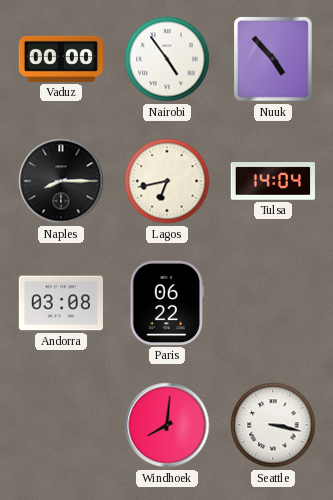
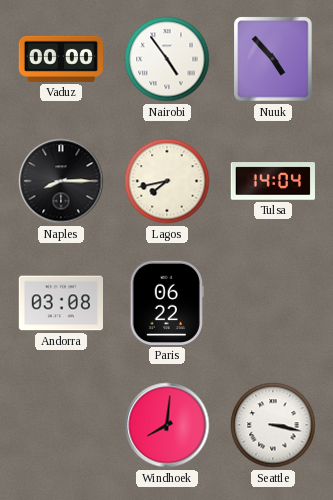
Lagos: 6:43 -> 7:43
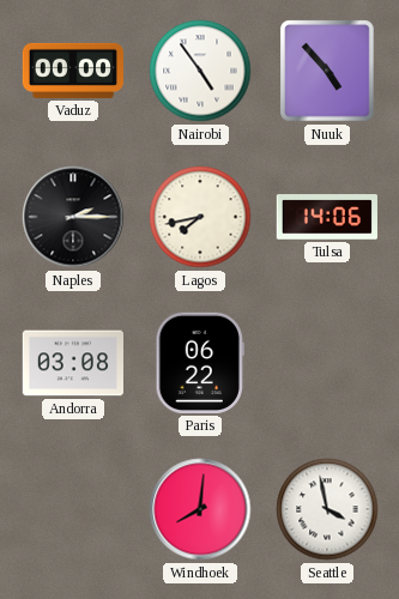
Naples: 8:15 -> 2:15
Tulsa: 14:04 -> 14:06
Seattle: 3:17 -> 3:58
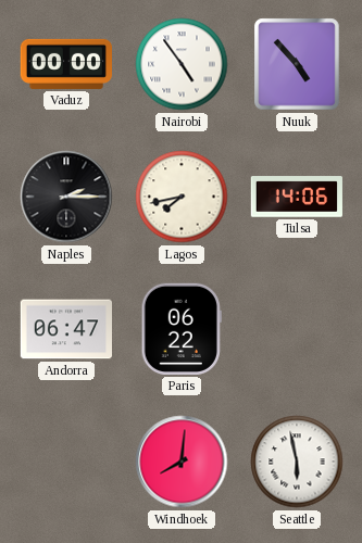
Andorra: 03:08 -> 06:47
Seattle: 3:58 -> 5:58
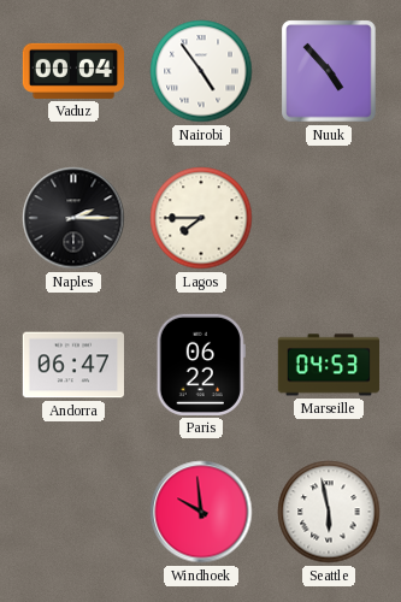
Vaduz: 00:00 -> 00:04
Lagos: 7:43 -> 7:45
Tulsa: 14:06 -> none
Marseille: none -> 04:53
Windhoek: 8:01 -> 9:59
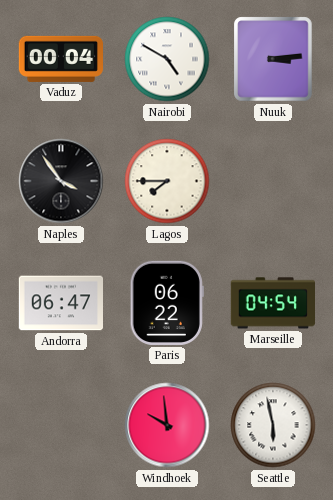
Nairobi: 4:54 -> 4:50
Nuuk: 4:53 -> 3:14
Naples: 2:15 -> 3:54
Marseille: 04:53 -> 04:54
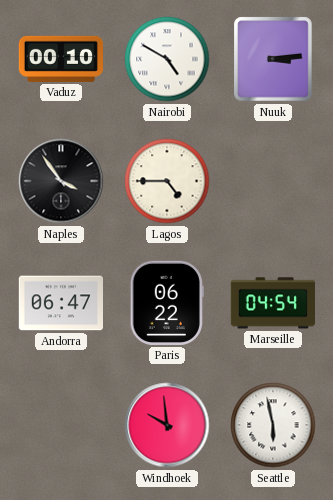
Vaduz: 00:04 -> 00:10
Lagos: 7:45 -> 4:45
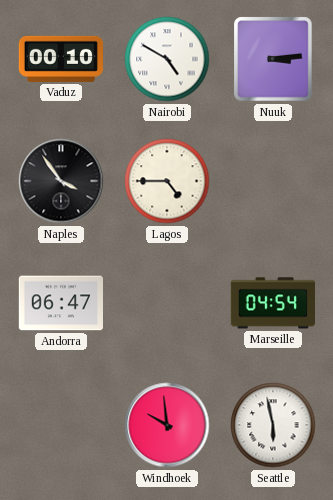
Paris: 06:22 -> none
